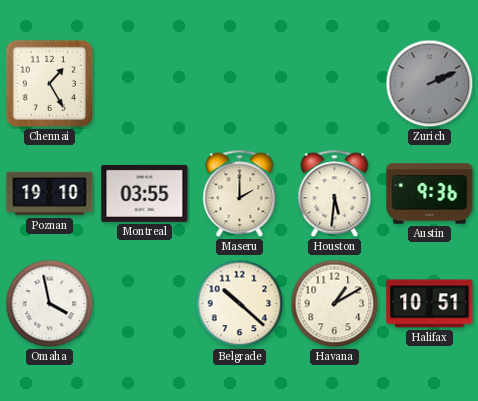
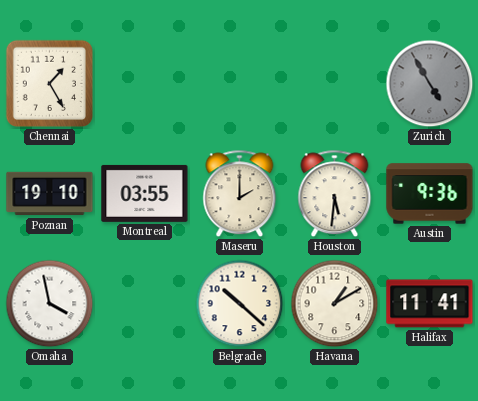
Zurich: 2:11 -> 4:55
Halifax: 10:51 -> 11:41
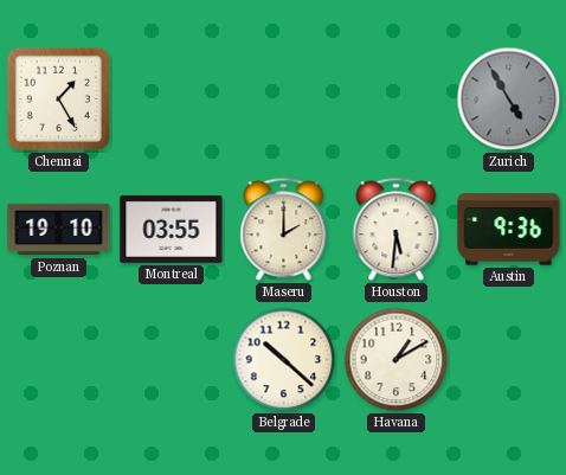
Omaha: 3:58 -> none
Halifax: 11:41 -> none
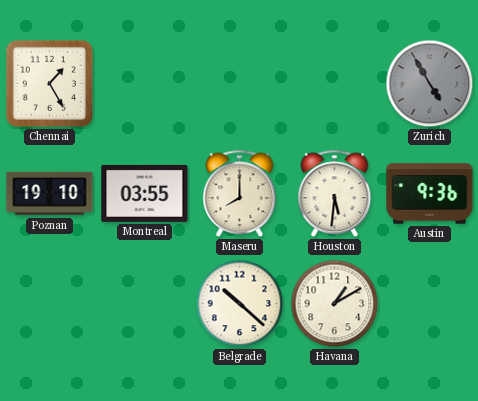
Maseru: 2:00 -> 8:00
